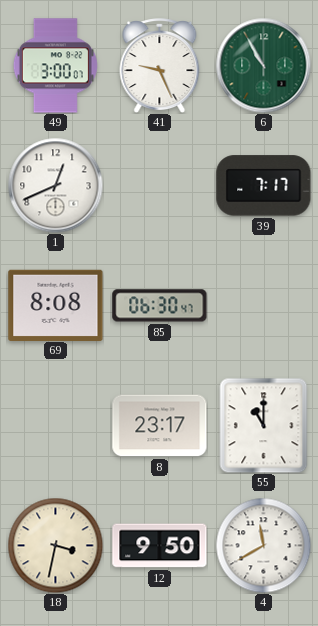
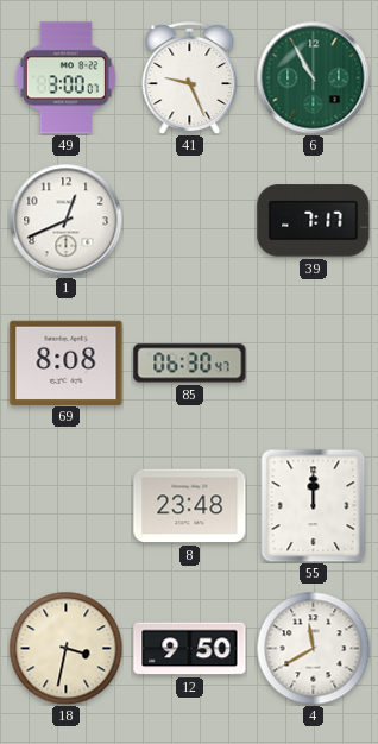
8: 23:17 -> 23:48
55: 11:00 -> 12:00
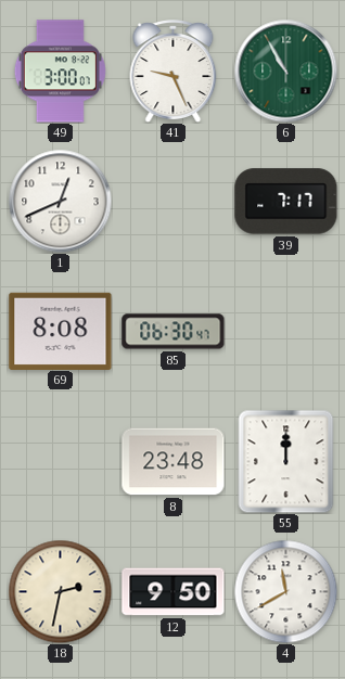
18: 3:32 -> 2:32
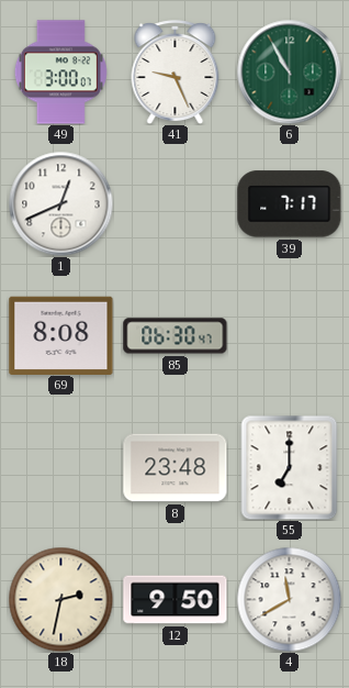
55: 12:00 -> 7:00
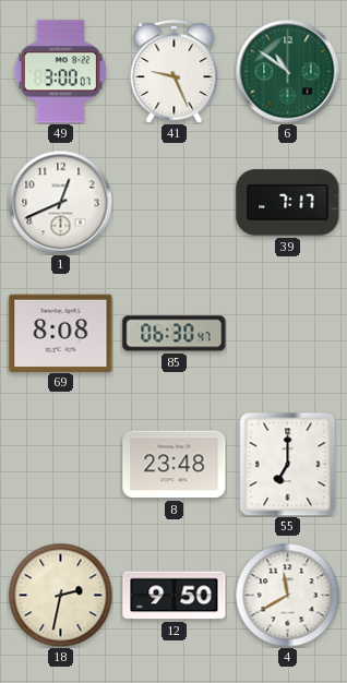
6: 10:55 -> 10:51
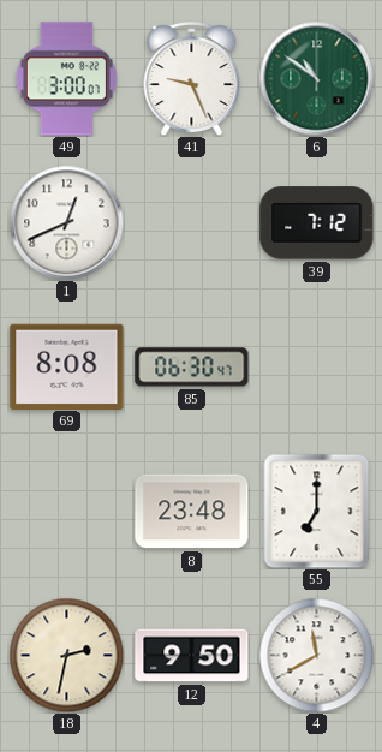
39: 7:17 -> 7:12
